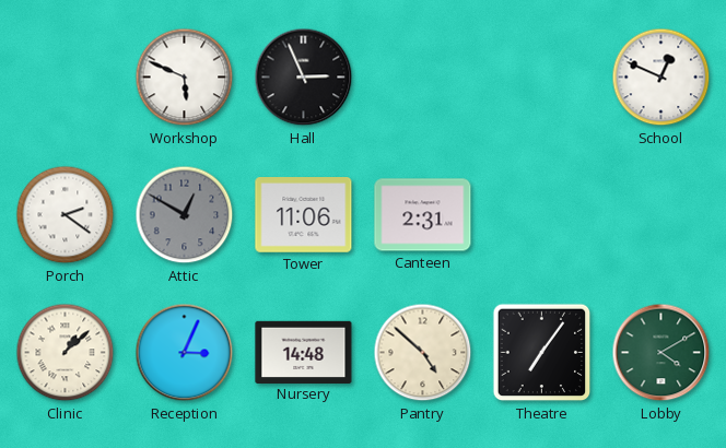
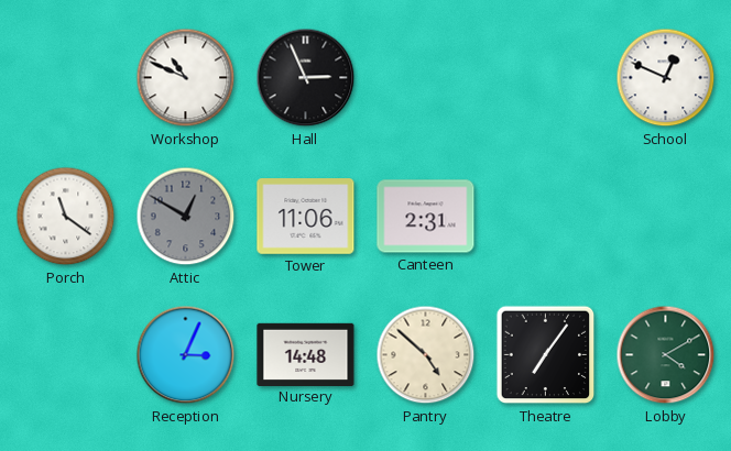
Workshop: 5:49 -> 10:49
Porch: 2:21 -> 11:21
Clinic: 1:08 -> none
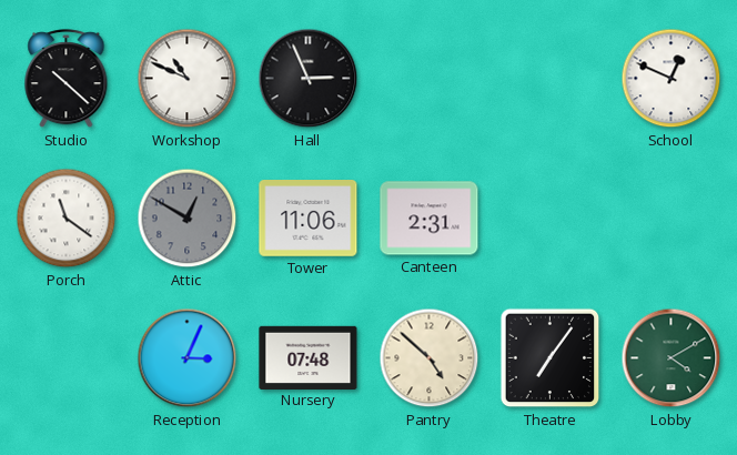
Studio: none -> 10:22
Nursery: 14:48 -> 07:48
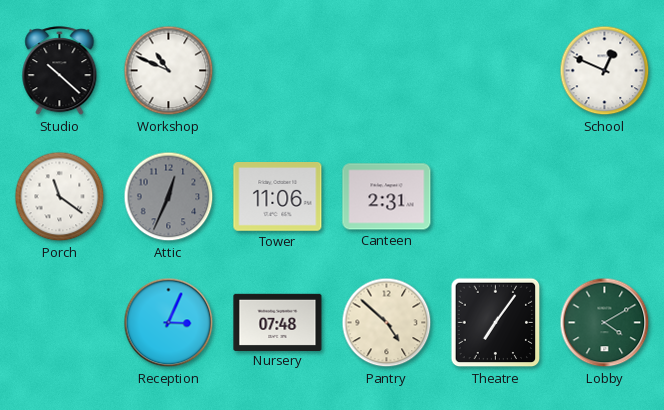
Hall: 2:56 -> none
Attic: 12:50 -> 12:34
